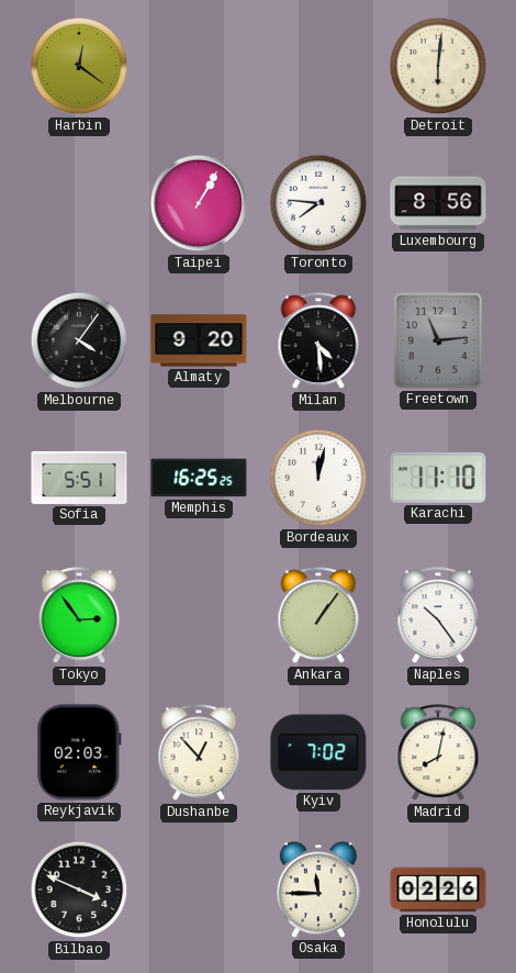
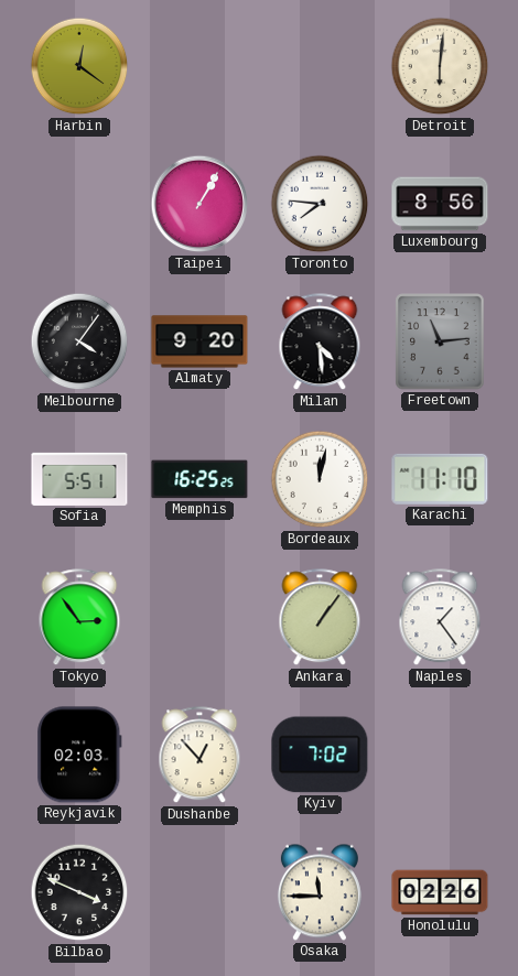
Naples: 10:24 -> 1:24
Madrid: 8:02 -> none
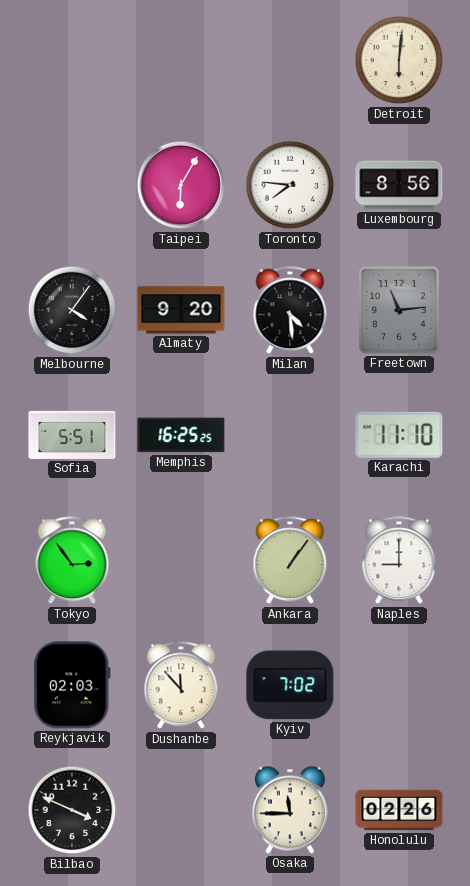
Harbin: 12:21 -> none
Taipei: 1:05 -> 6:05
Bordeaux: 12:02 -> none
Naples: 1:24 -> 9:00
Dushanbe: 12:53 -> 11:53
